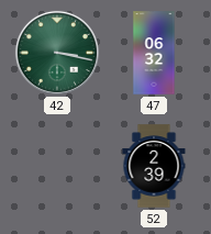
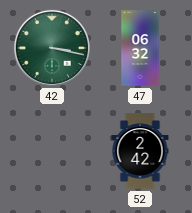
52: 2:39 -> 2:42
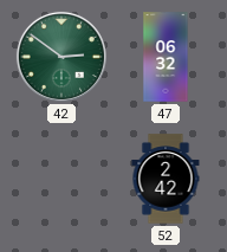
42: 3:17 -> 2:51
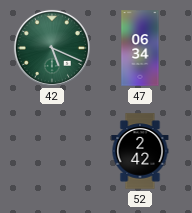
42: 2:51 -> 5:19
47: 06:32 -> 06:34
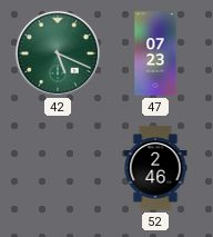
47: 06:34 -> 07:23
52: 2:42 -> 2:46
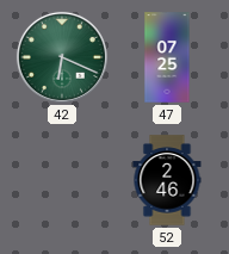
42: 5:19 -> 6:19
47: 07:23 -> 07:25
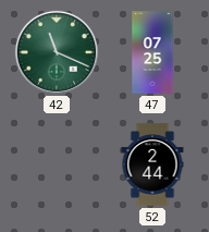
42: 6:19 -> 11:19
52: 2:46 -> 2:44
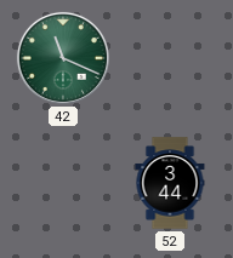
47: 07:25 -> none
52: 2:44 -> 3:44
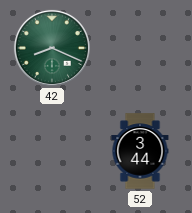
42: 11:19 -> 8:19
